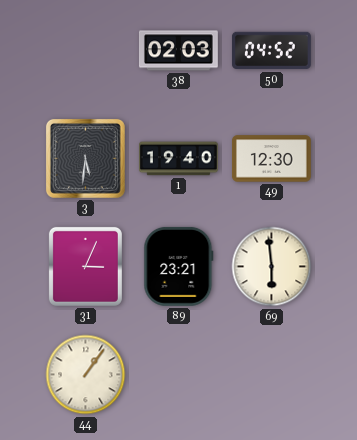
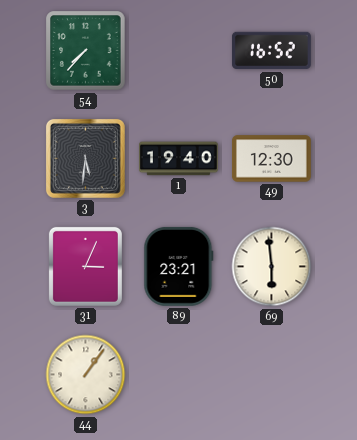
54: none -> 7:37
38: 02:03 -> none
50: 04:52 -> 16:52
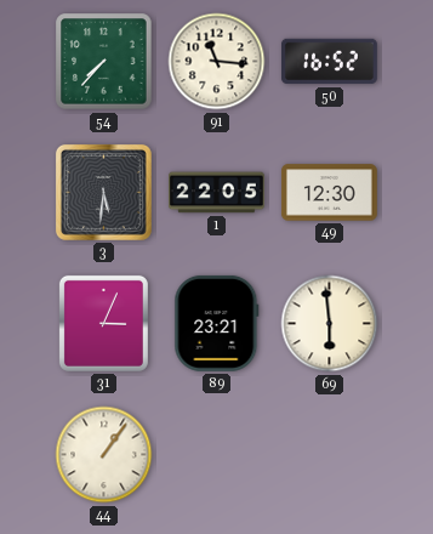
91: none -> 11:16
1: 19:40 -> 22:05
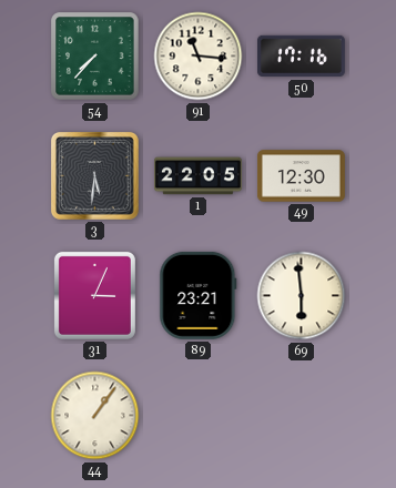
50: 16:52 -> 17:16
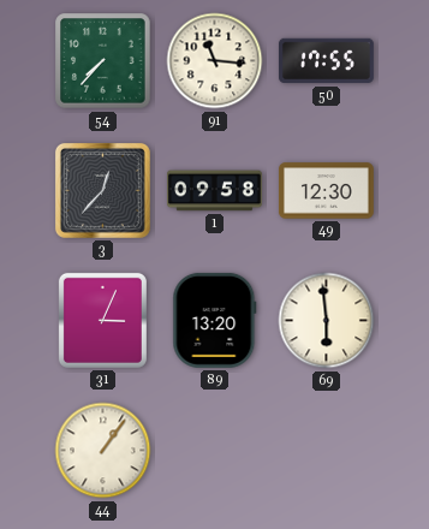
50: 17:16 -> 17:55
3: 5:31 -> 12:37
1: 22:05 -> 09:58
89: 23:21 -> 13:20
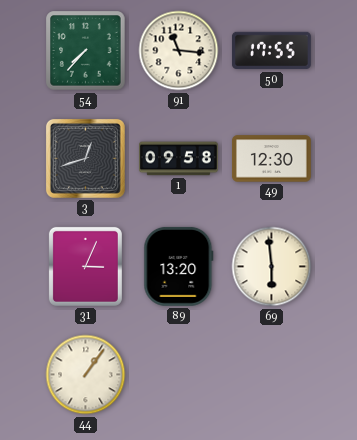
3: 12:37 -> 12:42
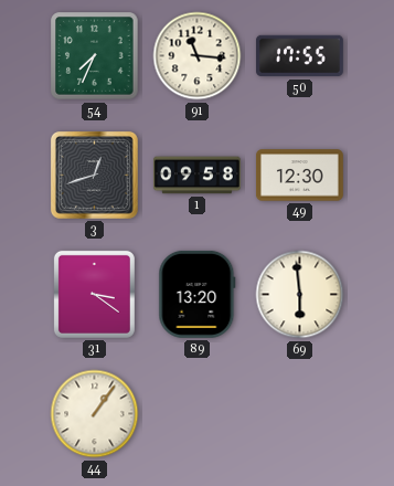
54: 7:37 -> 7:34
31: 3:04 -> 3:21
